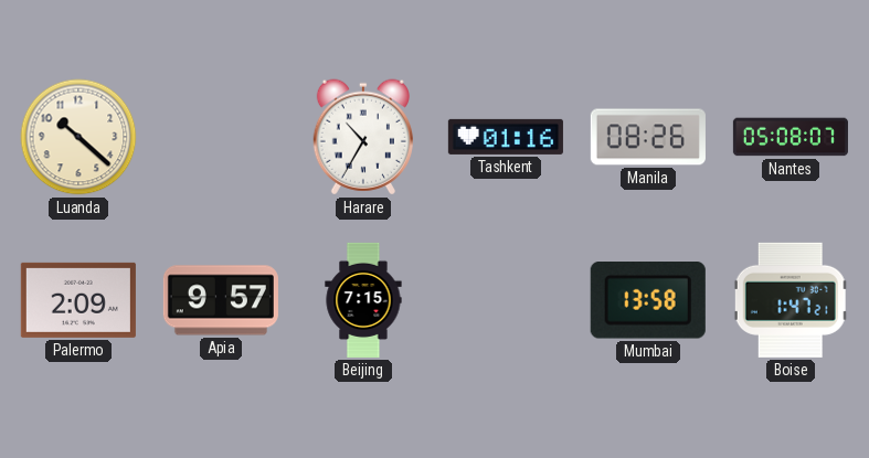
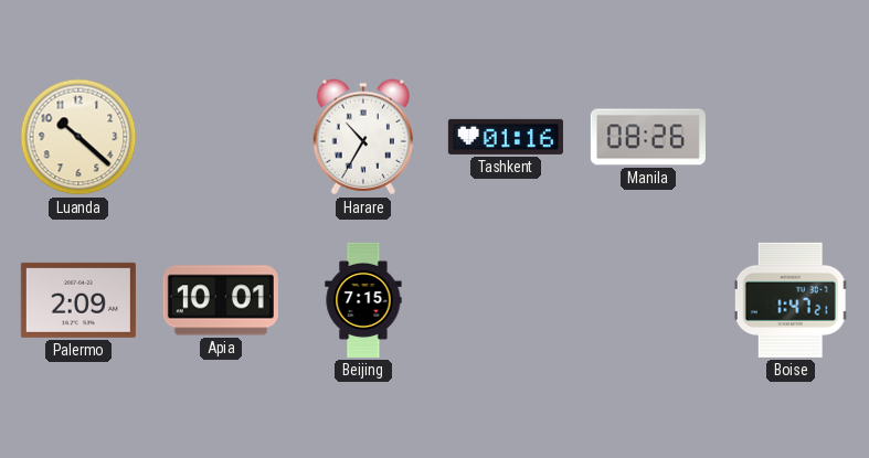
Nantes: 05:08 -> none
Apia: 9:57 -> 10:01
Mumbai: 13:58 -> none
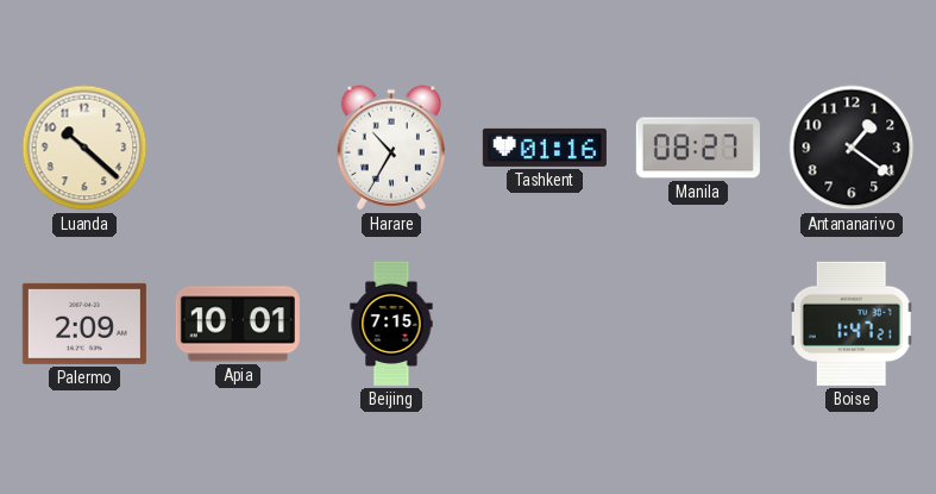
Manila: 08:26 -> 08:27
Antananarivo: none -> 1:21
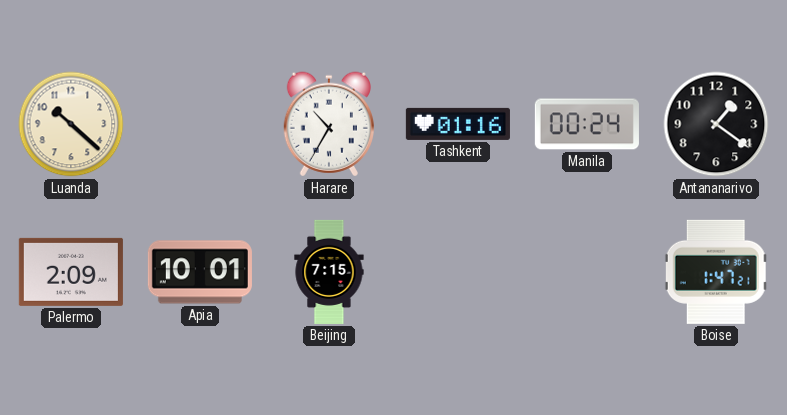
Manila: 08:27 -> 00:24
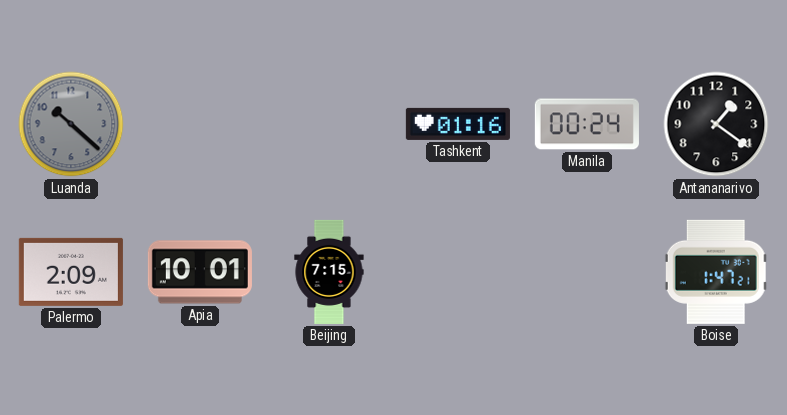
Luanda dial: cream -> grey
Harare: 10:35 -> none
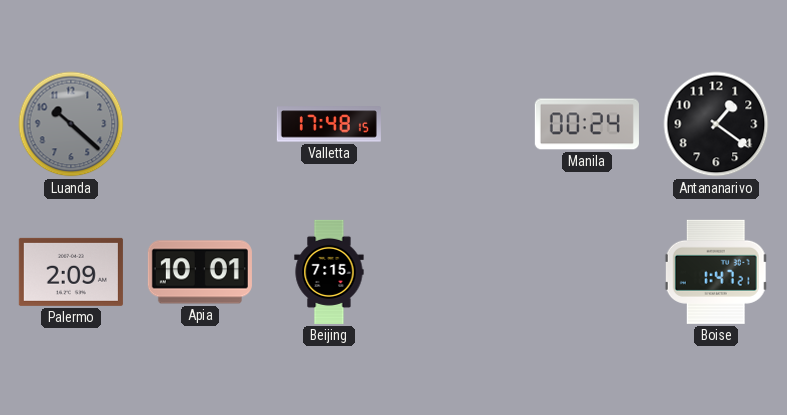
Valletta: none -> 17:48
Tashkent: 01:16 -> none
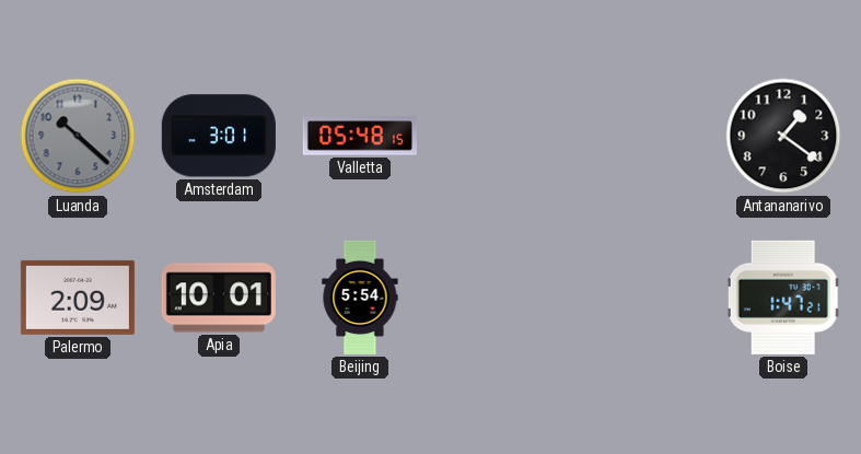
Amsterdam: none -> 3:01
Valletta: 17:48 -> 05:48
Manila: 00:24 -> none
Beijing: 7:15 -> 5:54
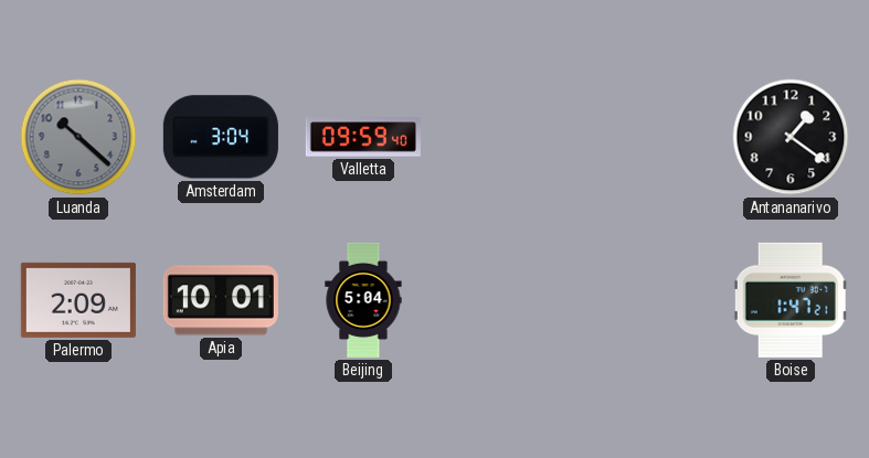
Amsterdam: 3:01 -> 3:04
Valletta: 05:48 -> 09:59
Beijing: 5:54 -> 5:04
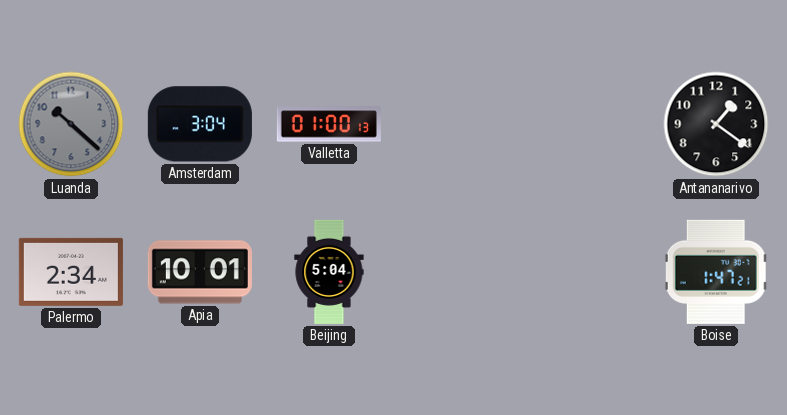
Valletta: 09:59 -> 01:00
Palermo: 2:09 -> 2:34
